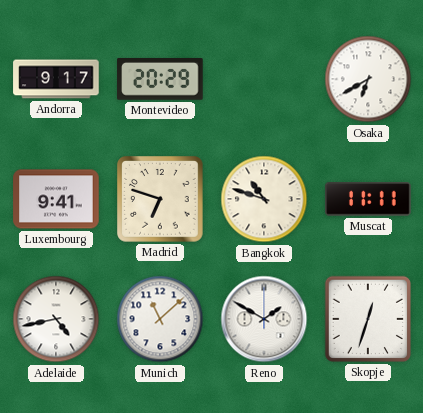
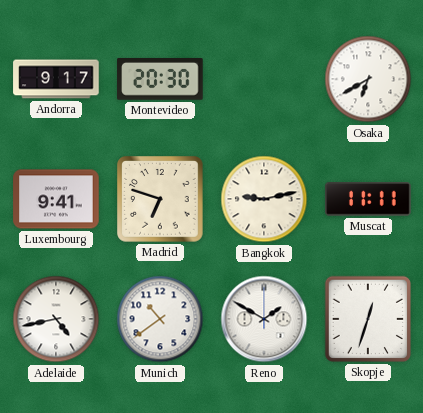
Montevideo: 20:29 -> 20:30
Bangkok: 10:48 -> 9:13
Munich: 11:08 -> 10:39
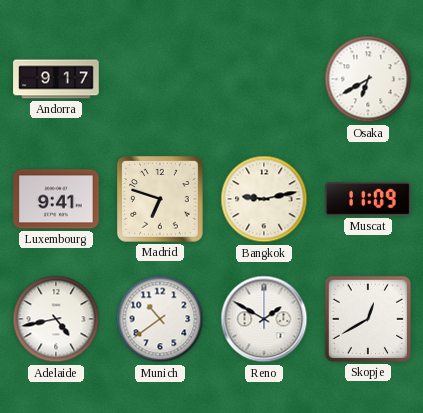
Montevideo: 20:30 -> none
Muscat: 11:11 -> 11:09
Skopje: 12:33 -> 12:40
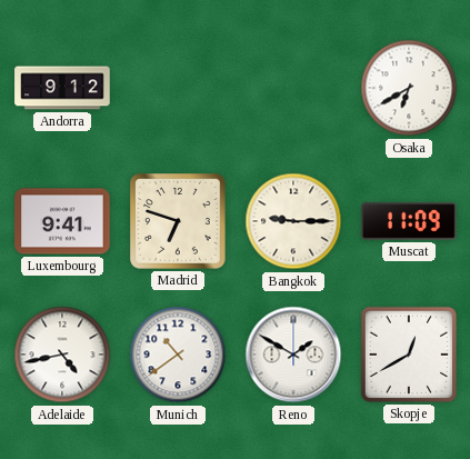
Andorra: 9:17 -> 9:12
Bangkok: 9:13 -> 9:15
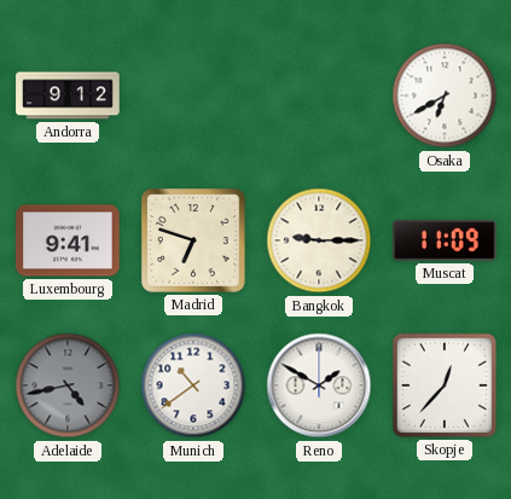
Adelaide dial: white -> grey
Skopje: 12:40 -> 12:37
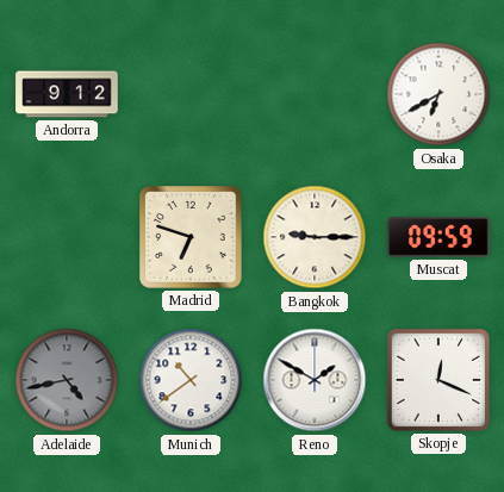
Luxembourg: 9:41 -> none
Muscat: 11:09 -> 09:59
Skopje: 12:37 -> 12:19
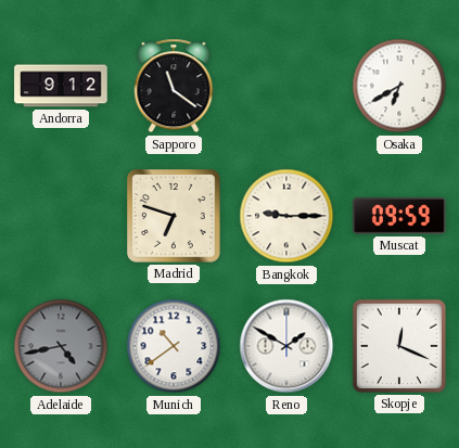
Sapporo: none -> 11:21
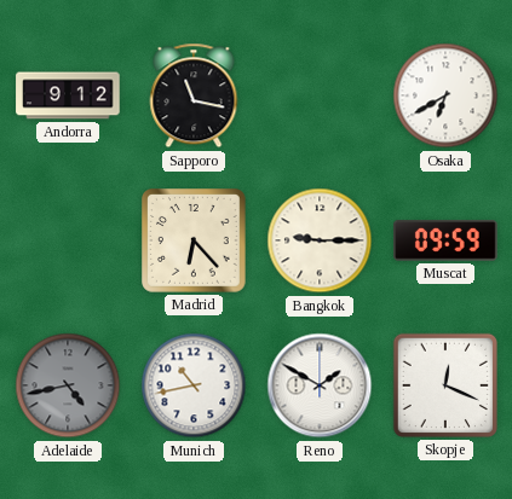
Sapporo: 11:21 -> 11:17
Madrid: 6:48 -> 6:23
Munich: 10:39 -> 10:43
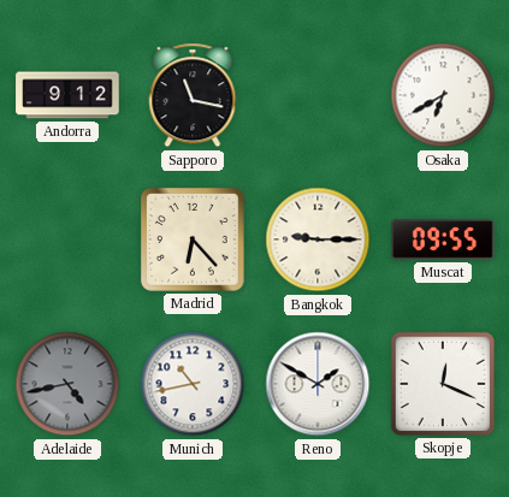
Muscat: 09:59 -> 09:55
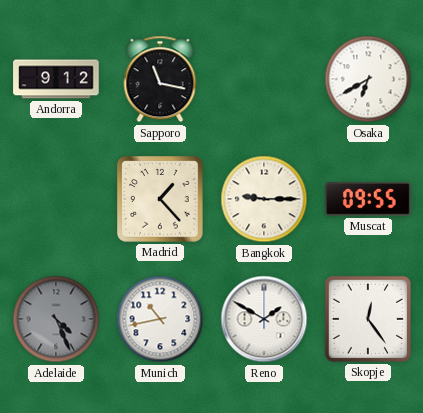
Madrid: 6:23 -> 1:23
Adelaide: 4:43 -> 4:26
Skopje: 12:19 -> 12:24
